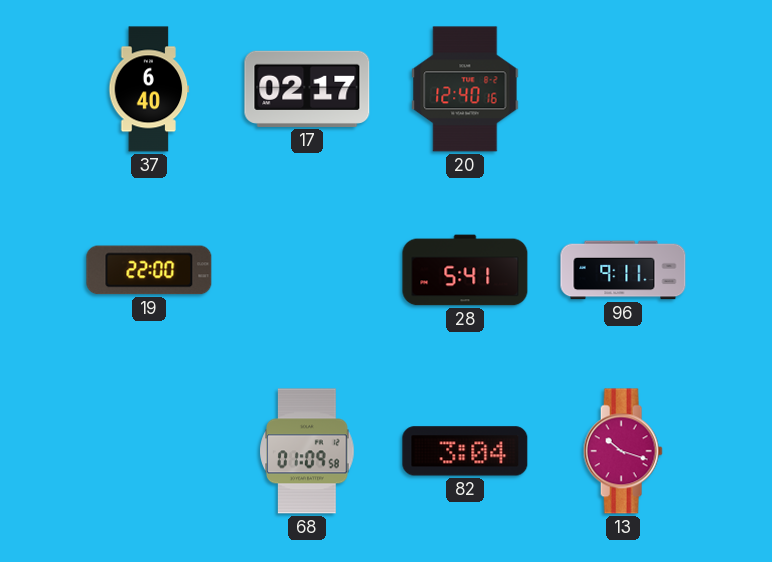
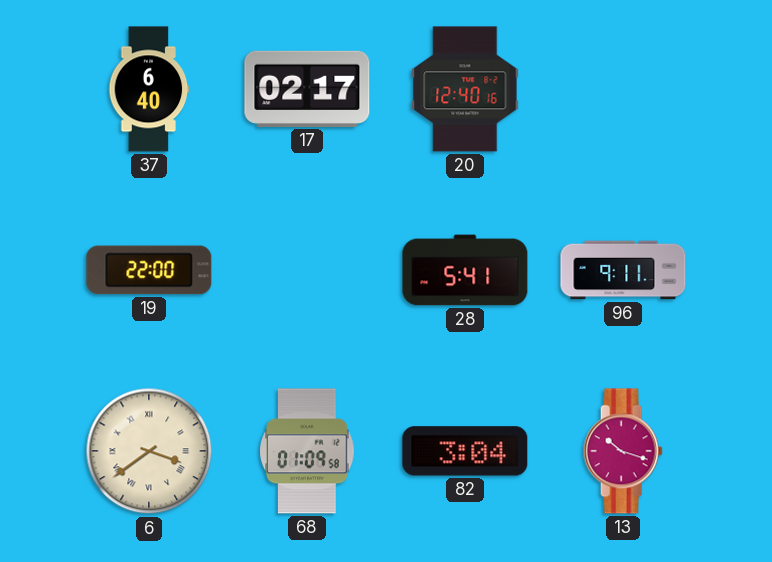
6: none -> 3:39
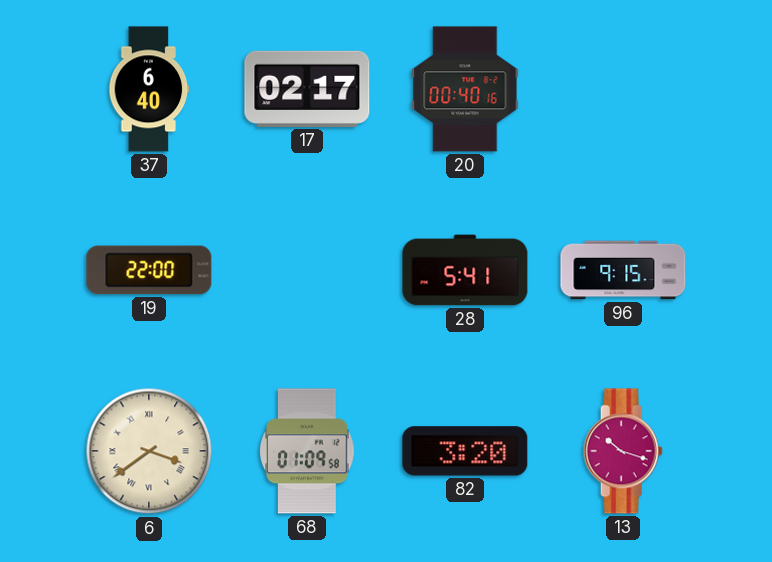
20: 12:40 -> 00:40
96: 9:11 -> 9:15
82: 3:04 -> 3:20
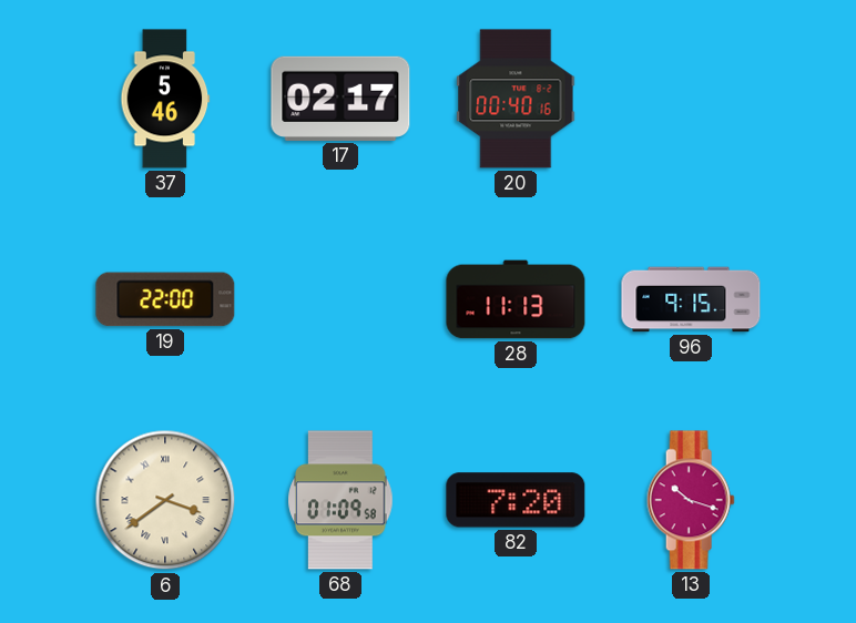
37: 6:40 -> 5:46
28: 5:41 -> 11:13
82: 3:20 -> 7:20
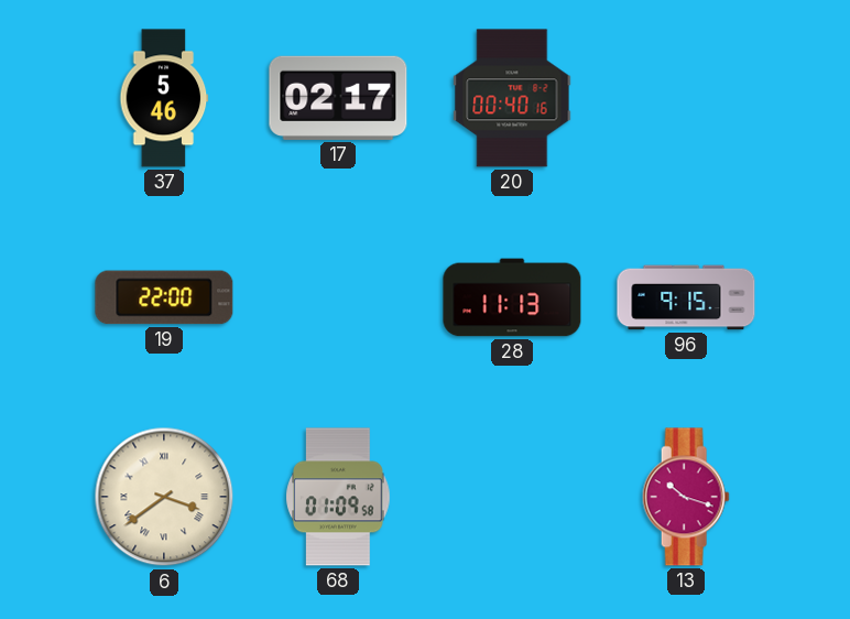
82: 7:20 -> none
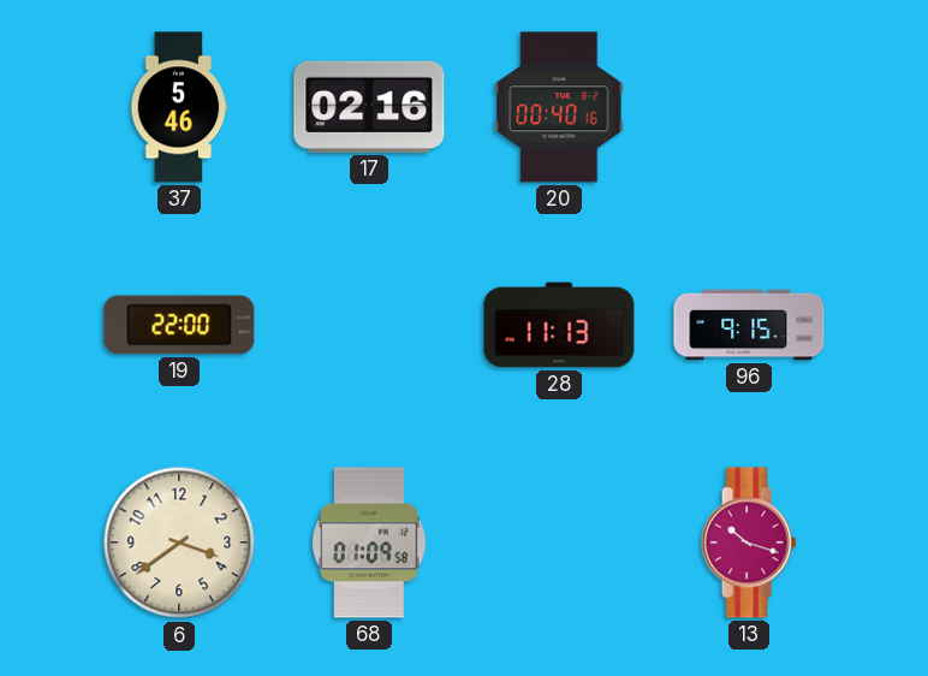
17: 02:17 -> 02:16
6 numerals: Roman -> Arabic
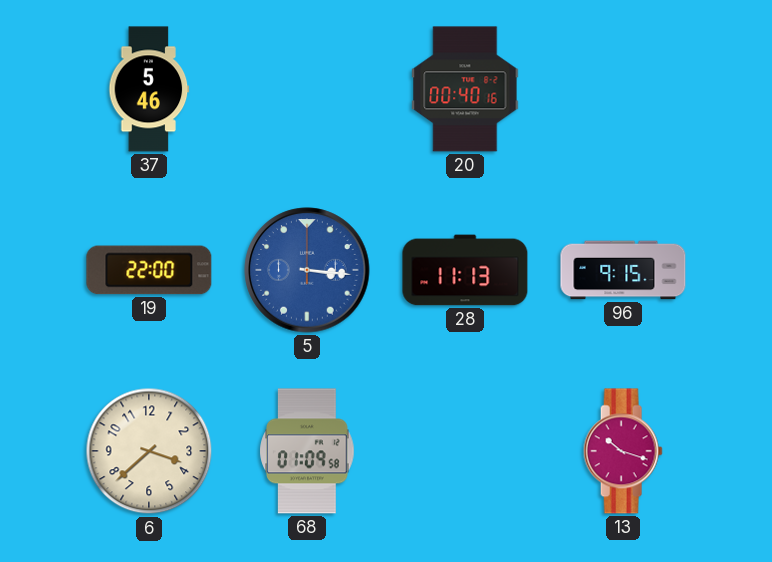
17: 02:16 -> none
5: none -> 3:16
6: 3:39 -> 3:38
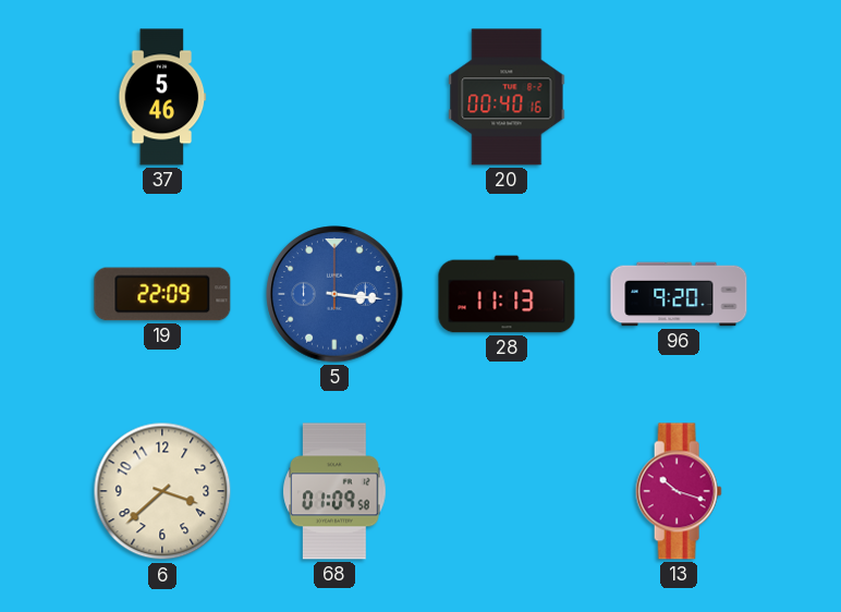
19: 22:00 -> 22:09
96: 9:15 -> 9:20
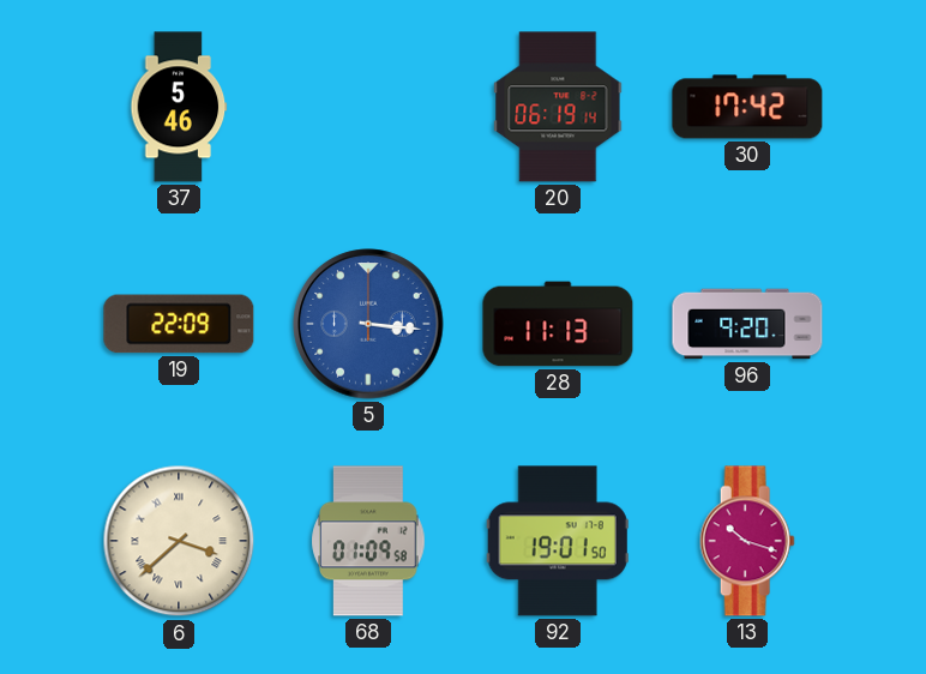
20: 00:40 -> 06:19
30: none -> 17:42
6 numerals: Arabic -> Roman
92: none -> 19:01
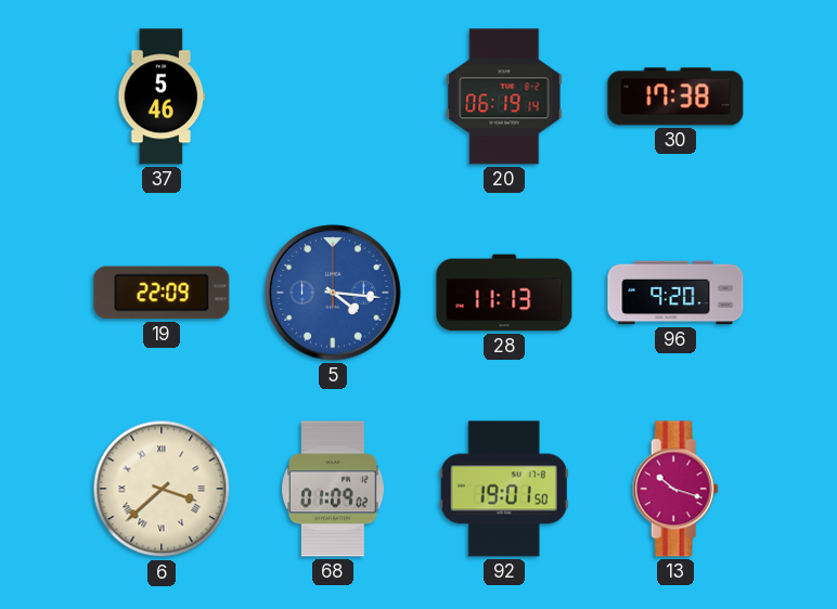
30: 17:42 -> 17:38
5: 3:16 -> 4:16
68: 01:09:58 -> 01:09:02
